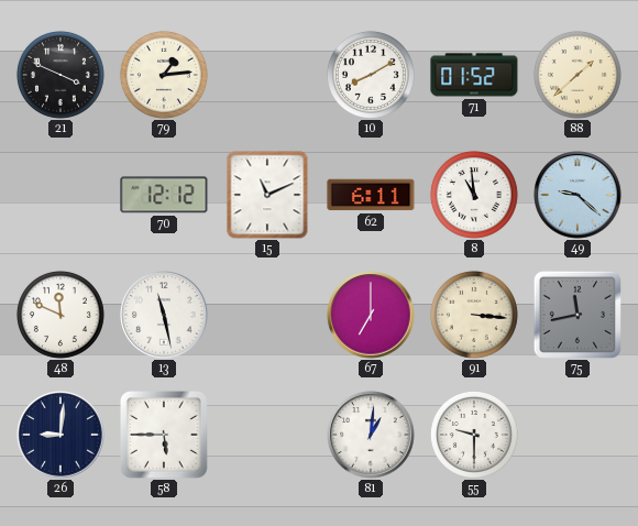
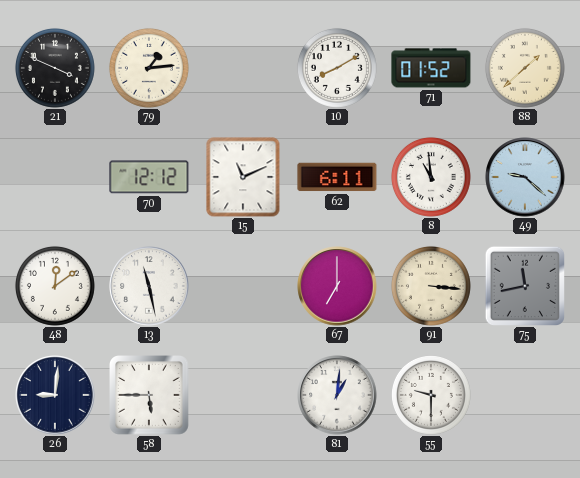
48: 11:49 -> 12:09
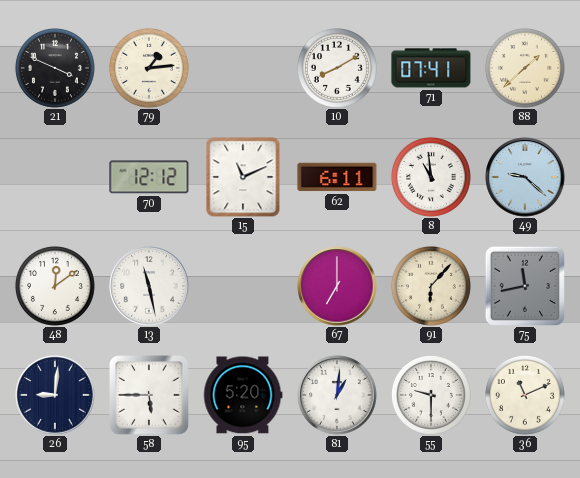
71: 01:52 -> 07:41
91: 3:16 -> 6:07
95: none -> 5:20
36: none -> 11:11
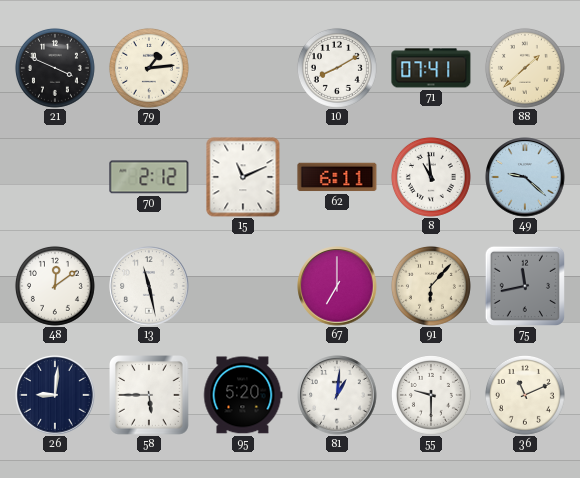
70: 12:12 -> 2:12
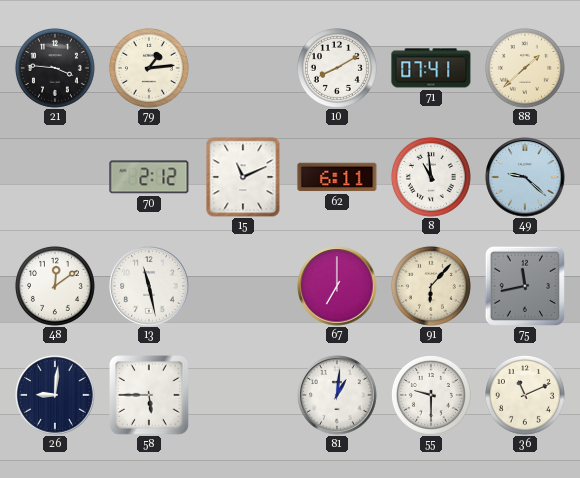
21: 3:49 -> 3:46
95: 5:20 -> none
